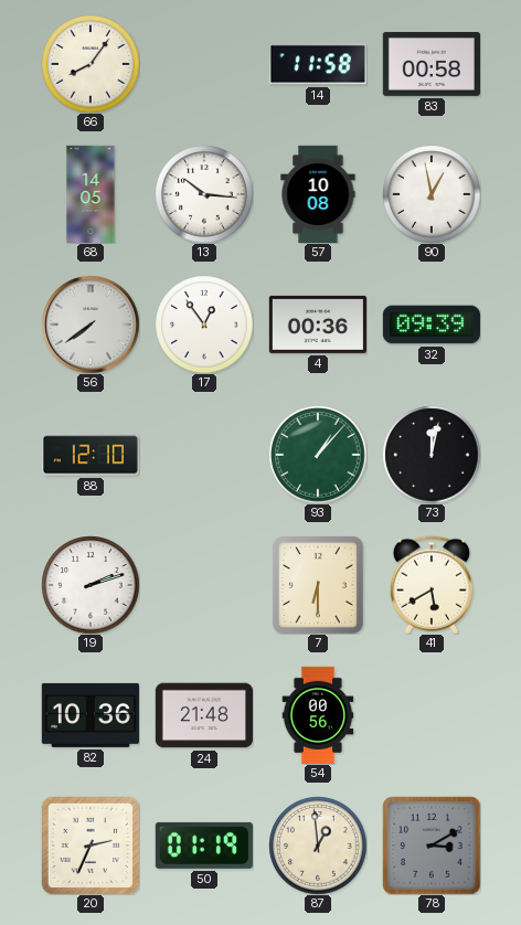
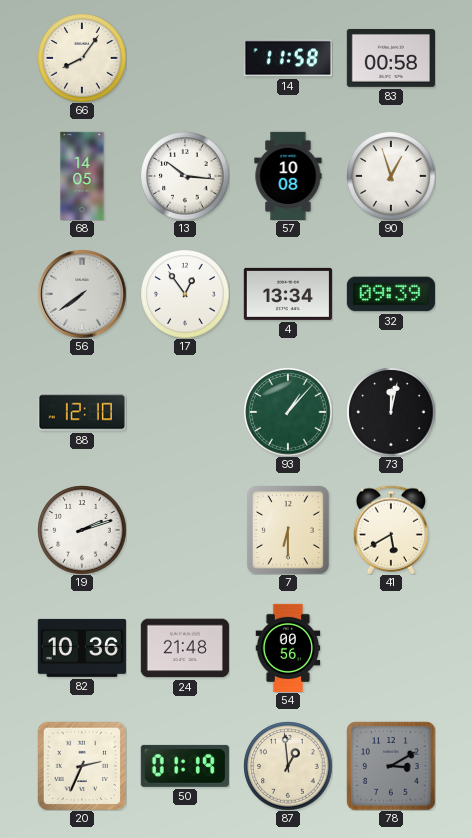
90: 12:58 -> 12:57
4: 00:36 -> 13:34
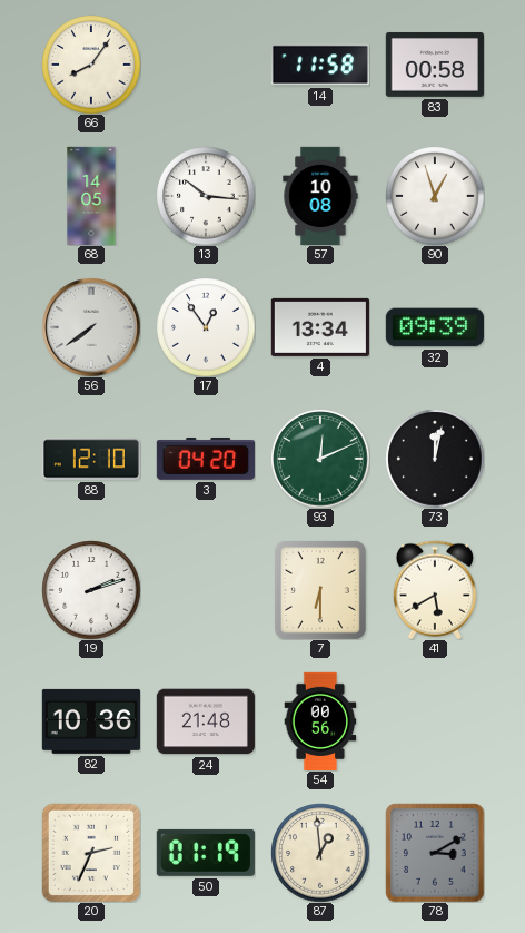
3: none -> 04:20
93: 1:07 -> 12:11
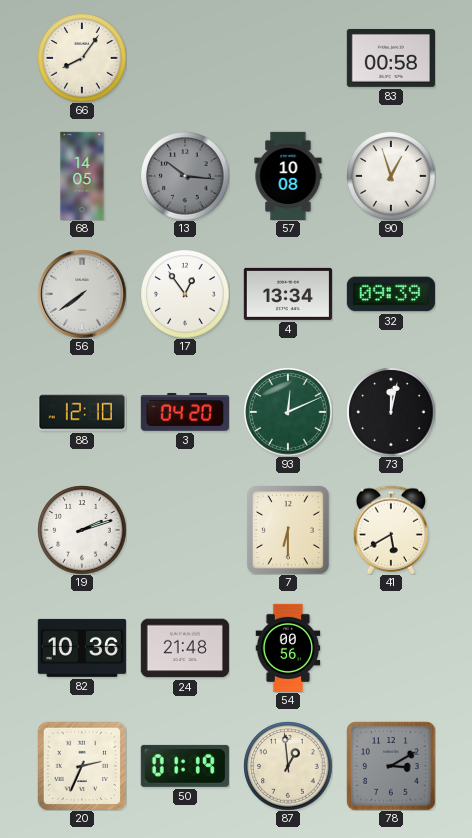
14: 11:58 -> none
13 dial: white -> grey
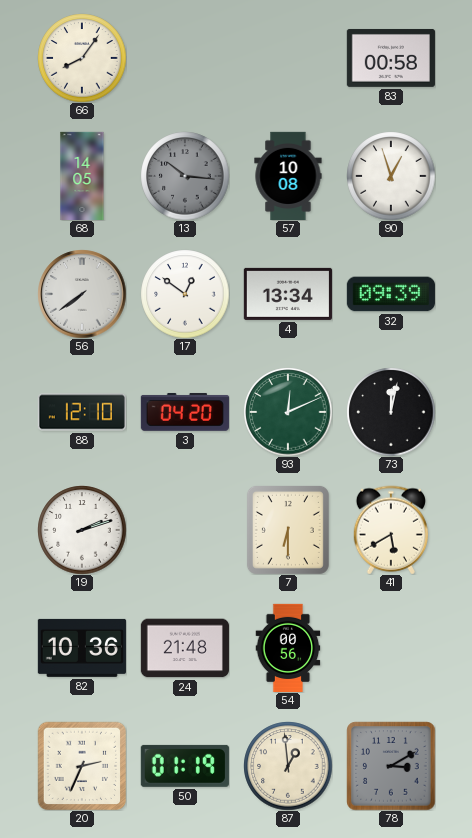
17: 12:54 -> 12:51
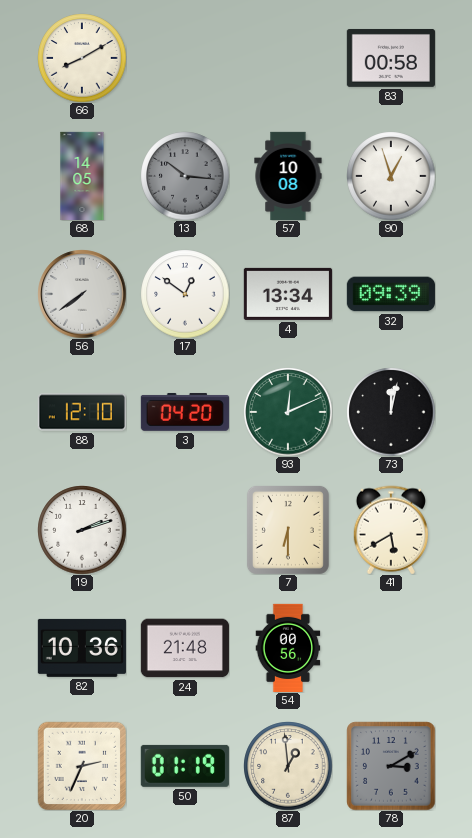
66: 8:06 -> 8:10
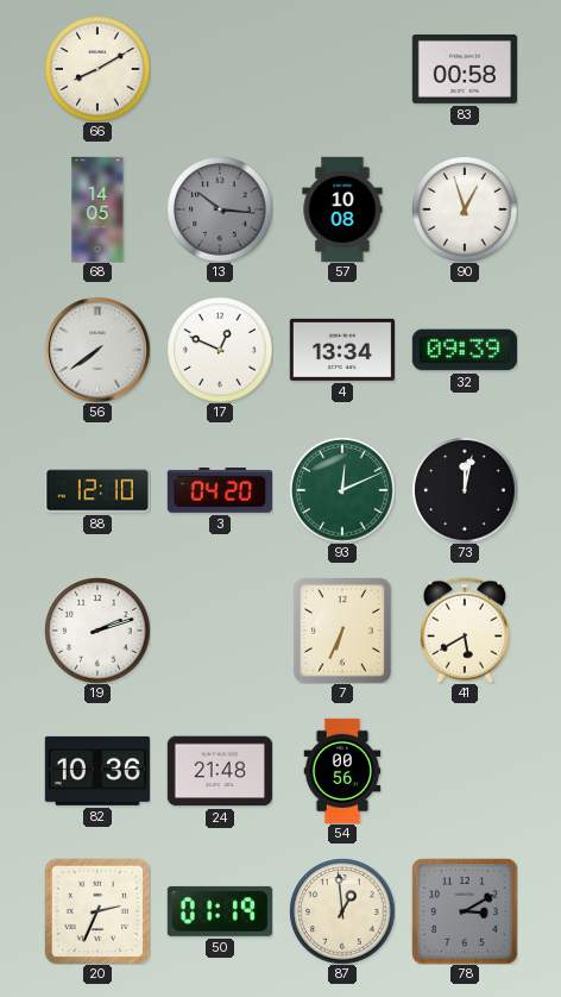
17: 12:51 -> 12:49
7: 6:30 -> 6:34
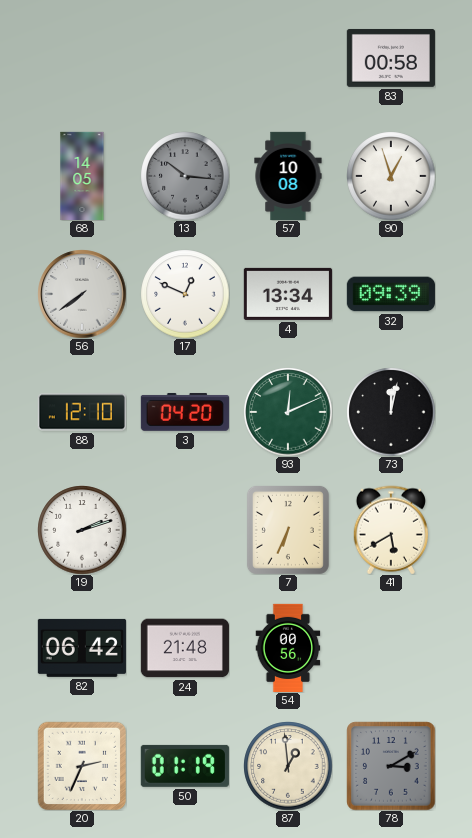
66: 8:10 -> none
82: 10:36 -> 06:42
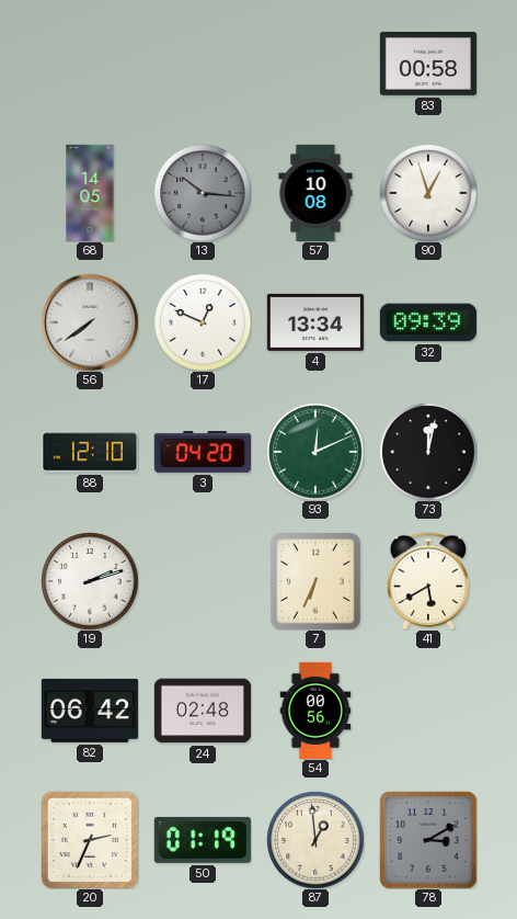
24: 21:48 -> 02:48
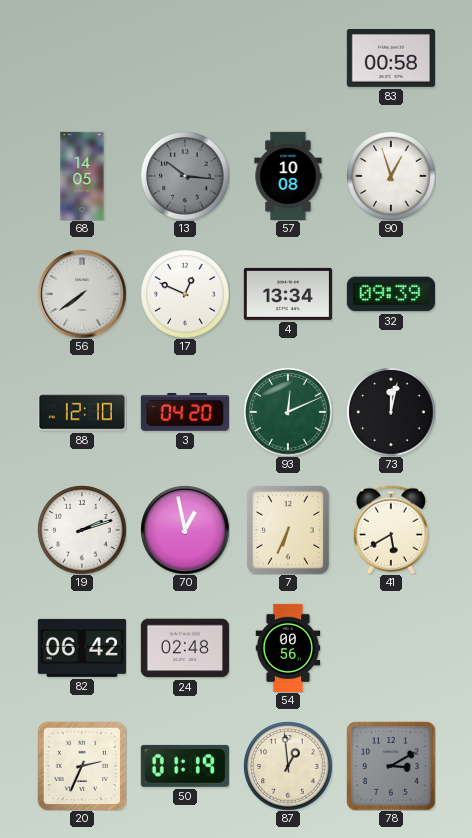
70: none -> 12:58
